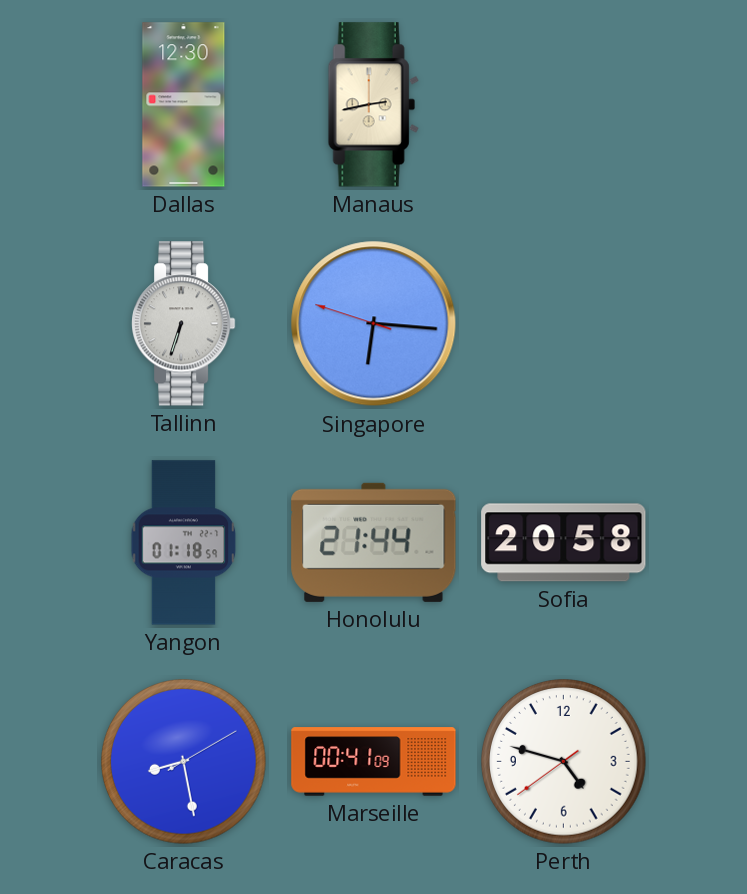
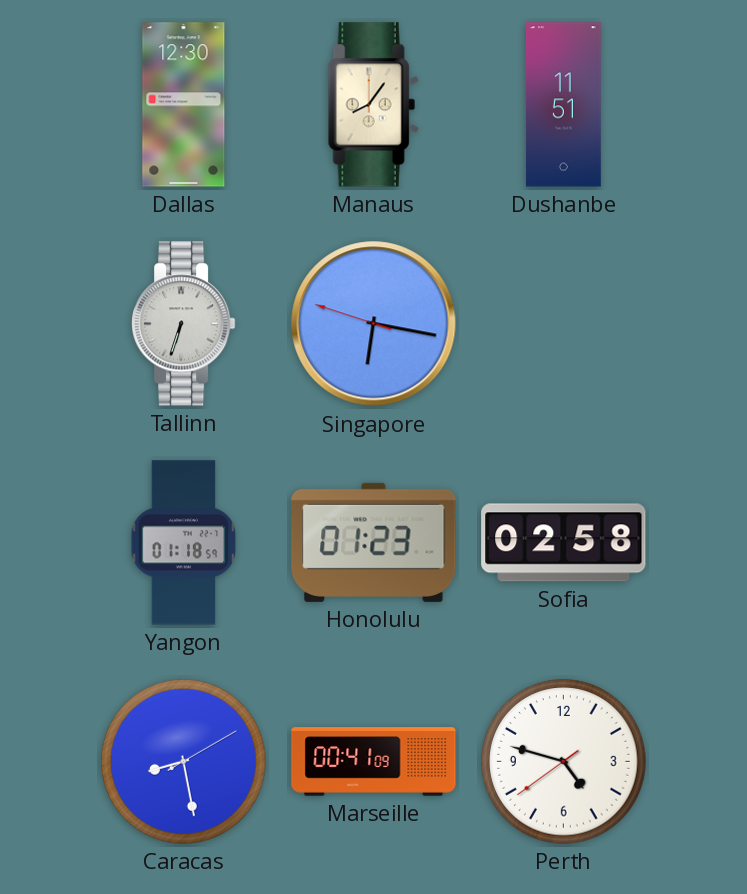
Manaus: 2:43 -> 8:06
Dushanbe: none -> 11:51
Singapore: 6:15 -> 6:16
Honolulu: 21:44 -> 01:23
Sofia: 20:58 -> 02:58
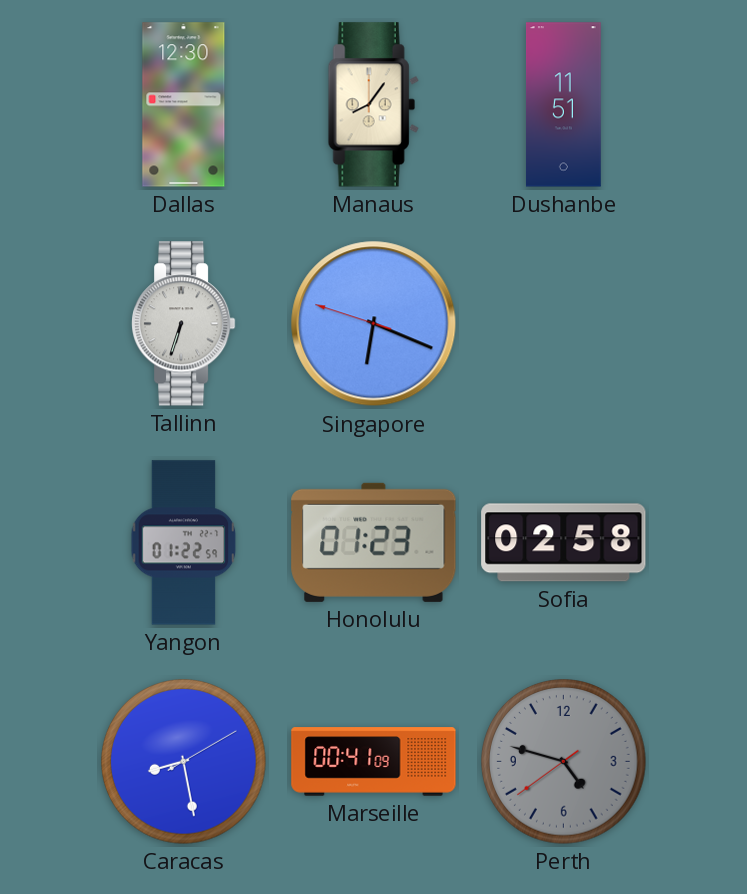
Singapore: 6:16 -> 6:18
Yangon: 01:18 -> 01:22
Perth dial: white -> grey
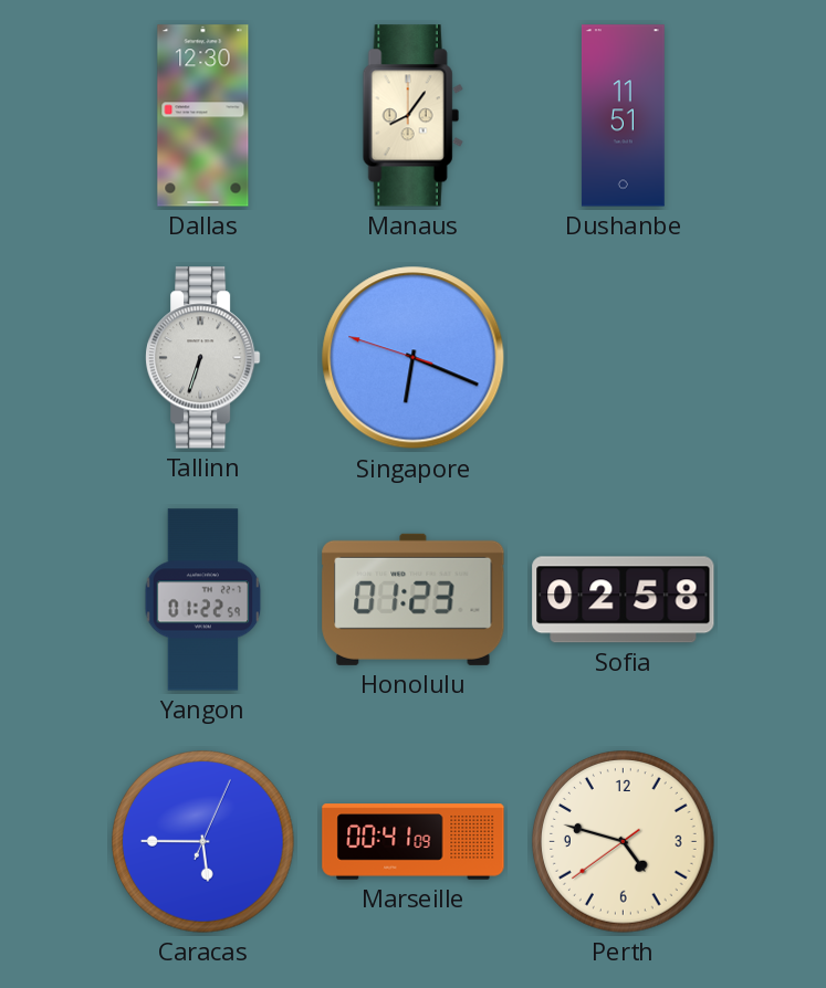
Caracas: 8:28 -> 5:45
Perth dial: grey -> cream
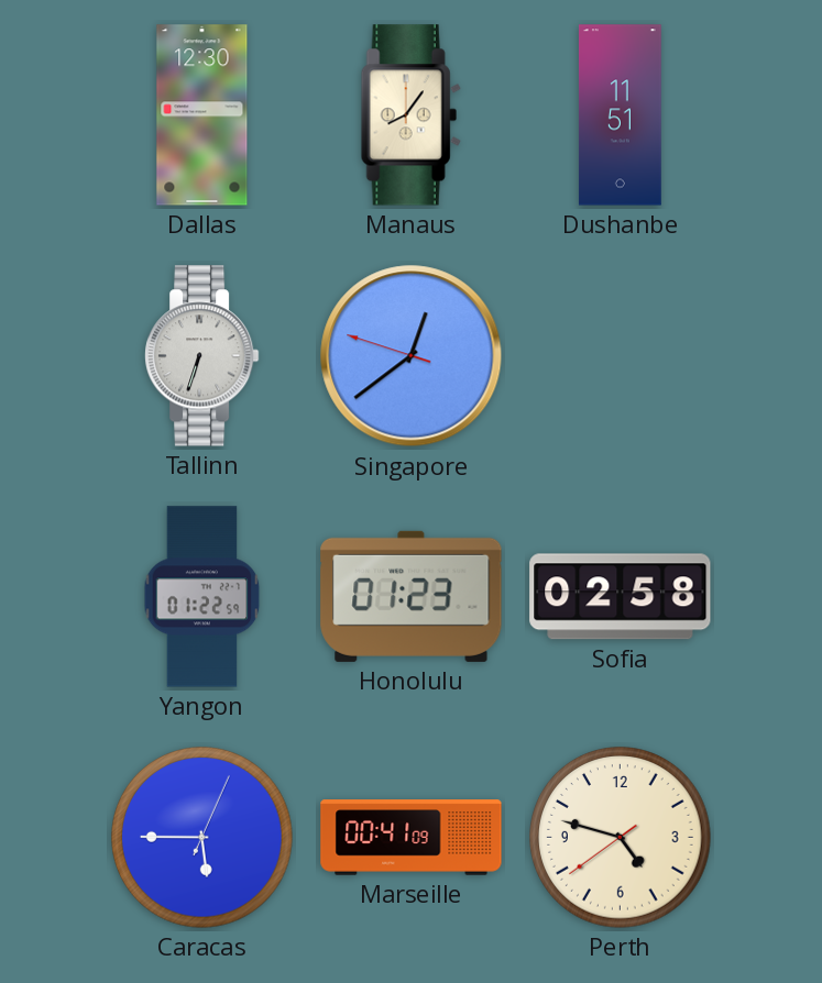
Singapore: 6:18 -> 12:38
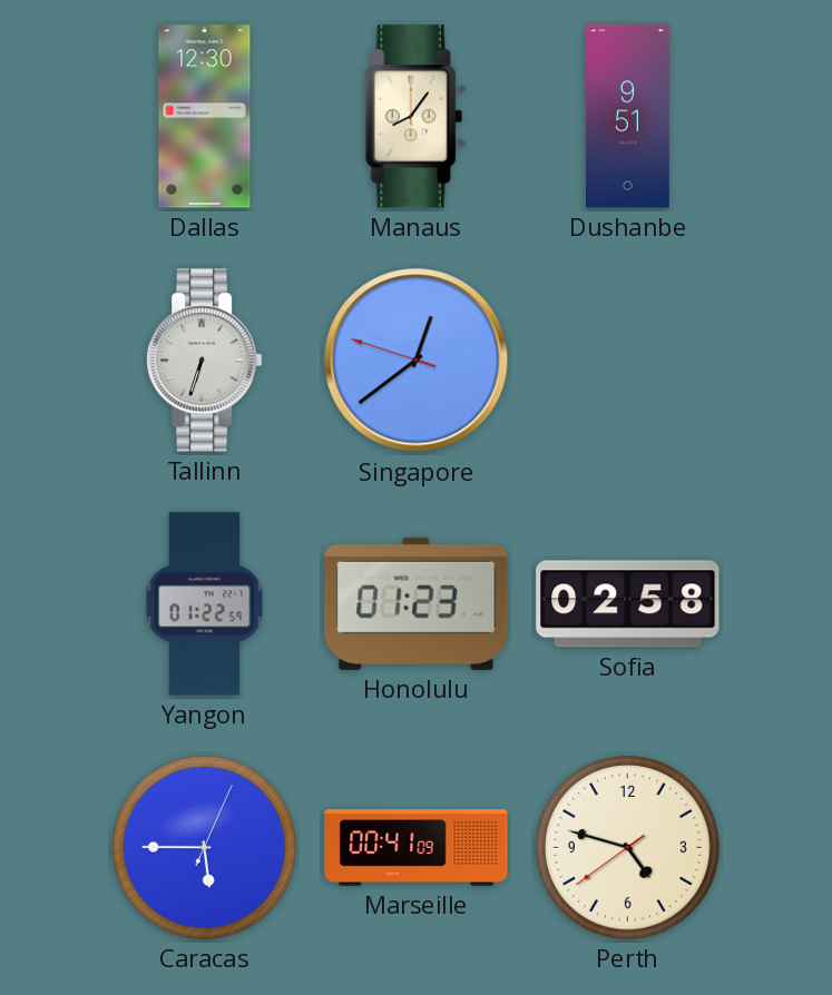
Dushanbe: 11:51 -> 9:51
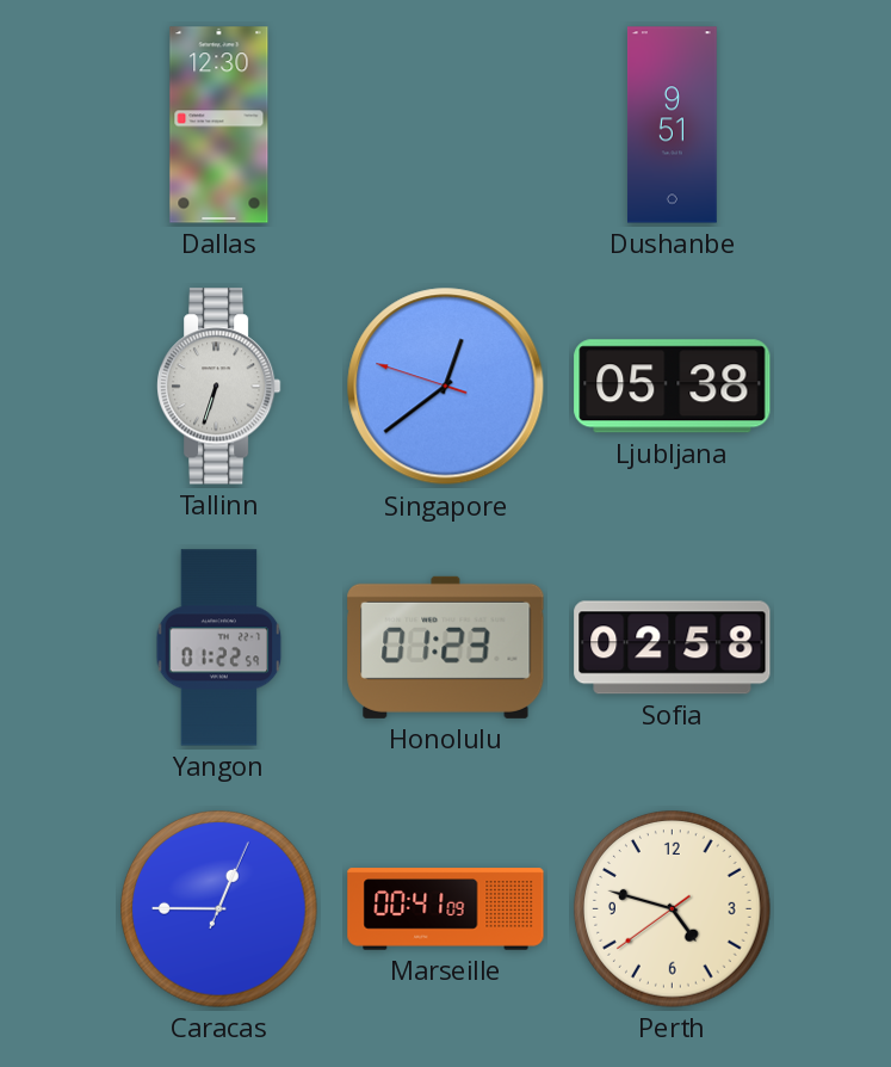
Manaus: 8:06 -> none
Ljubljana: none -> 05:38
Caracas: 5:45 -> 12:45
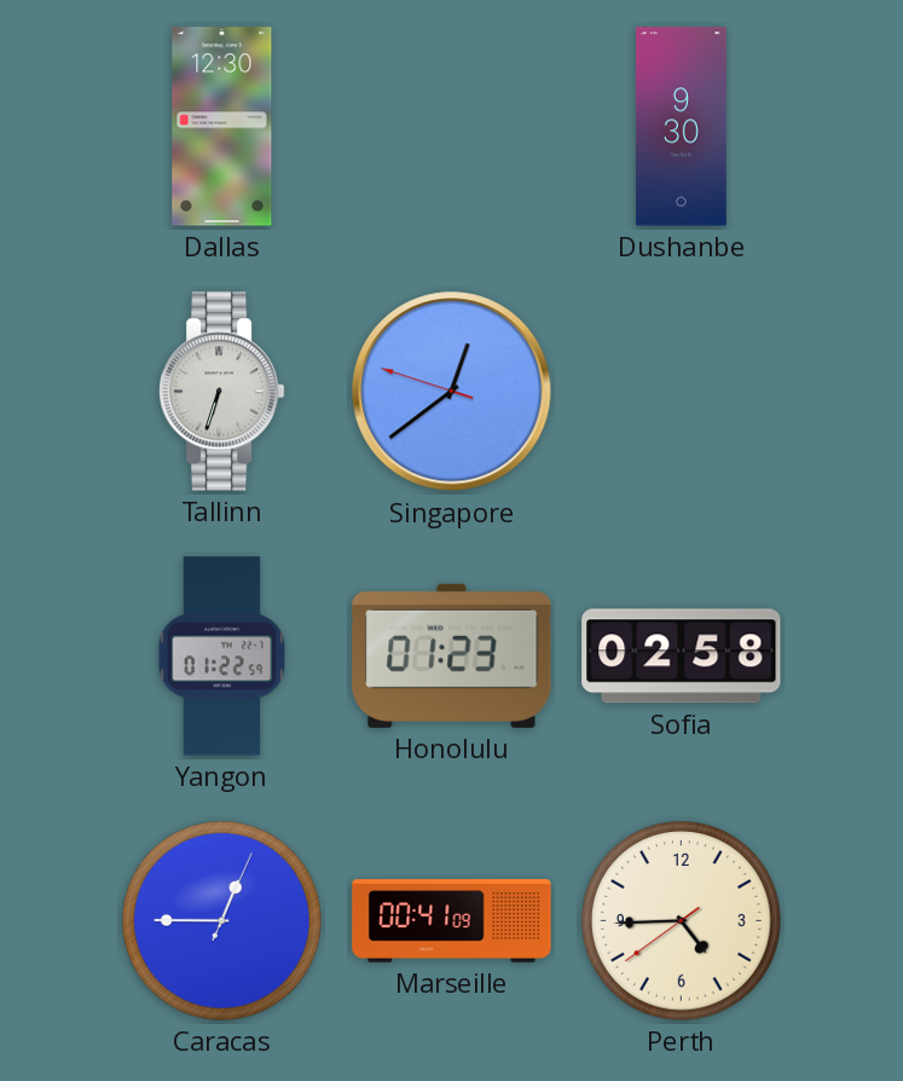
Dushanbe: 9:51 -> 9:30
Ljubljana: 05:38 -> none
Perth: 4:47 -> 4:44
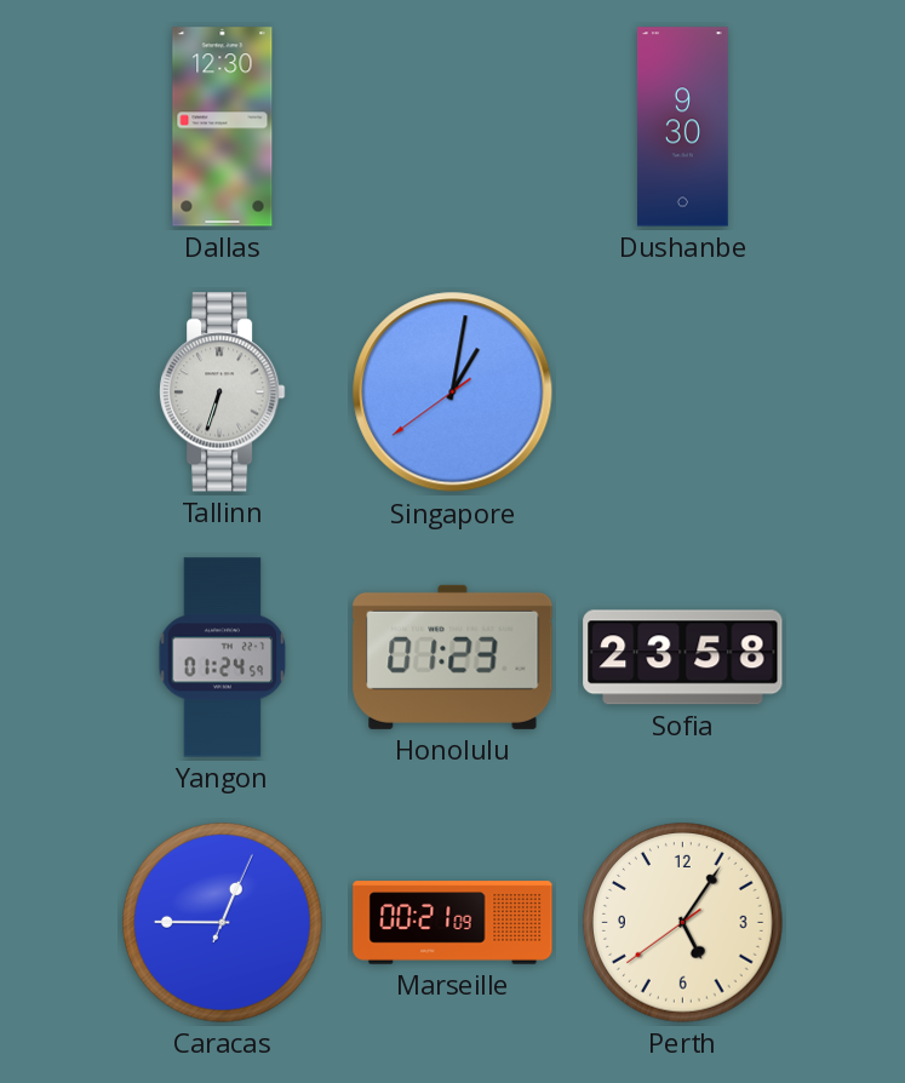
Singapore: 12:38 -> 1:01
Yangon: 01:22 -> 01:24
Sofia: 02:58 -> 23:58
Marseille: 00:41 -> 00:21
Perth: 4:44 -> 5:05
